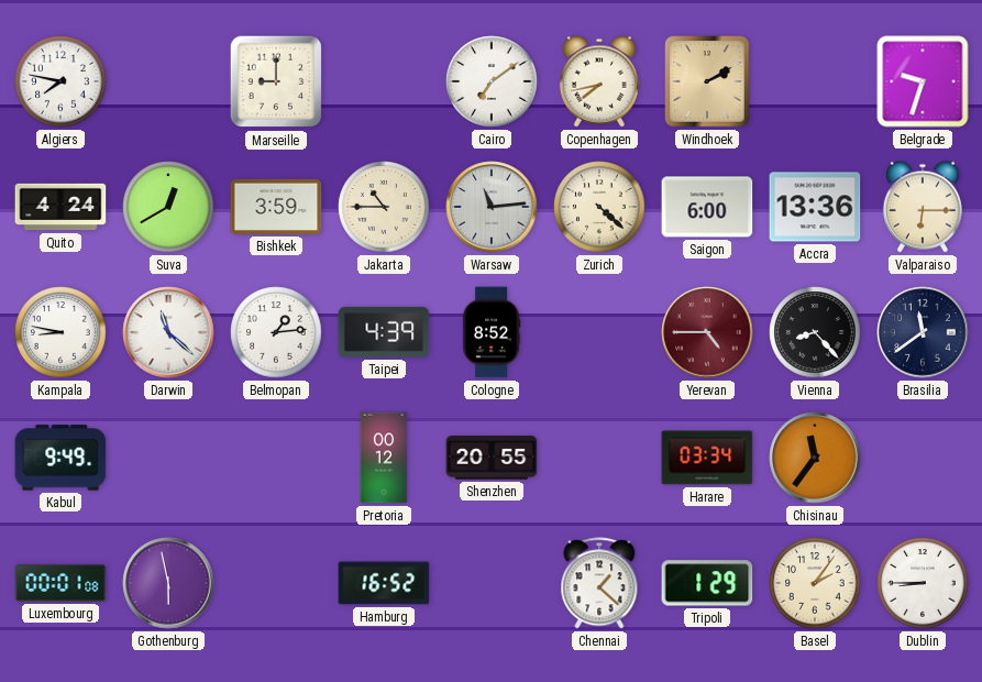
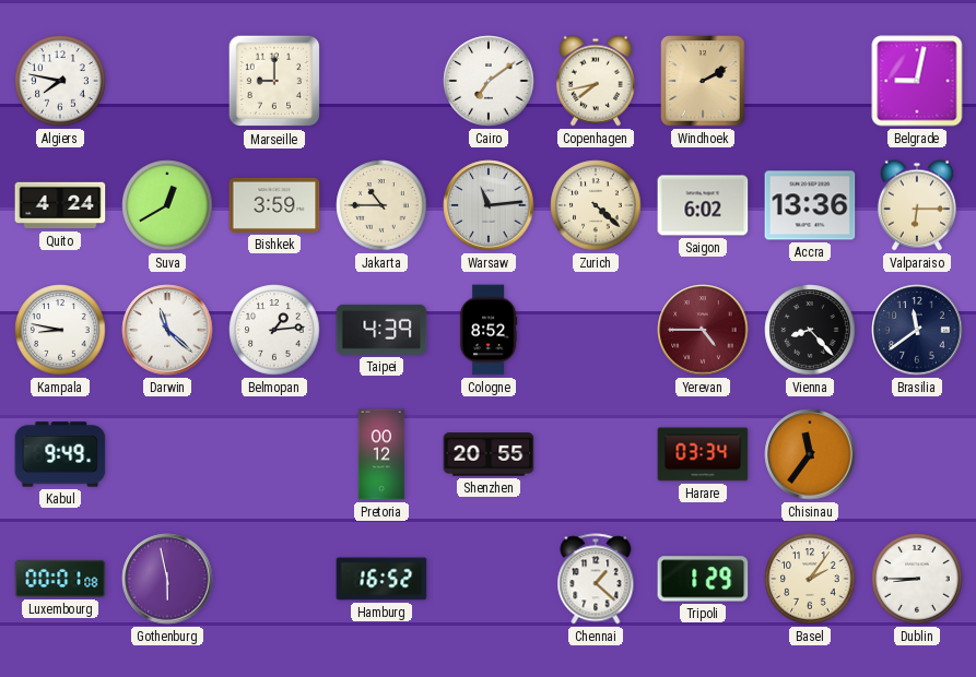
Belgrade: 9:33 -> 9:02
Saigon: 6:00 -> 6:02
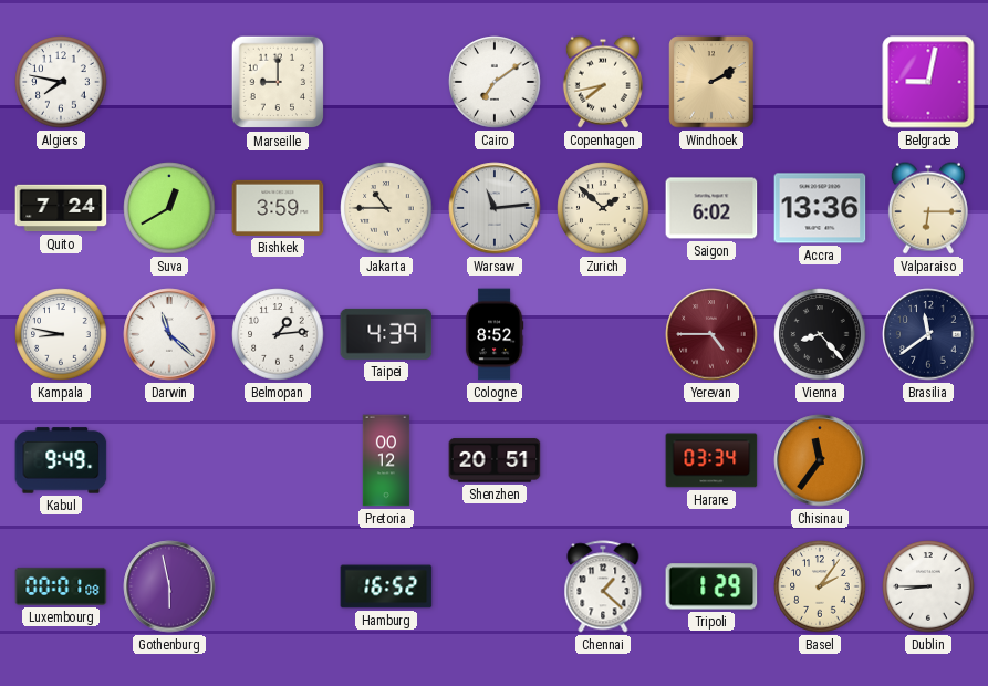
Quito: 4:24 -> 7:24
Zurich: 4:22 -> 1:52
Shenzhen: 20:55 -> 20:51
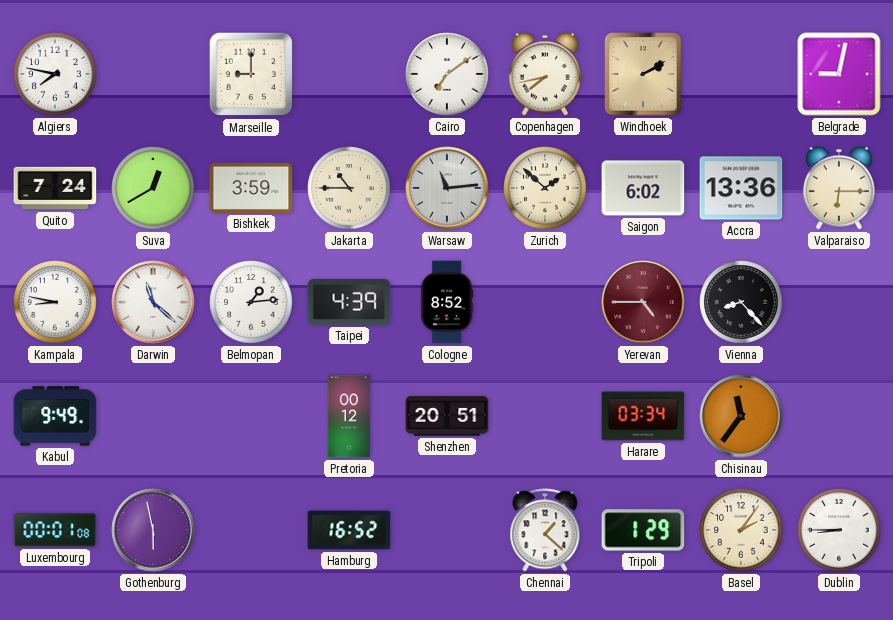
Brasilia: 11:39 -> none
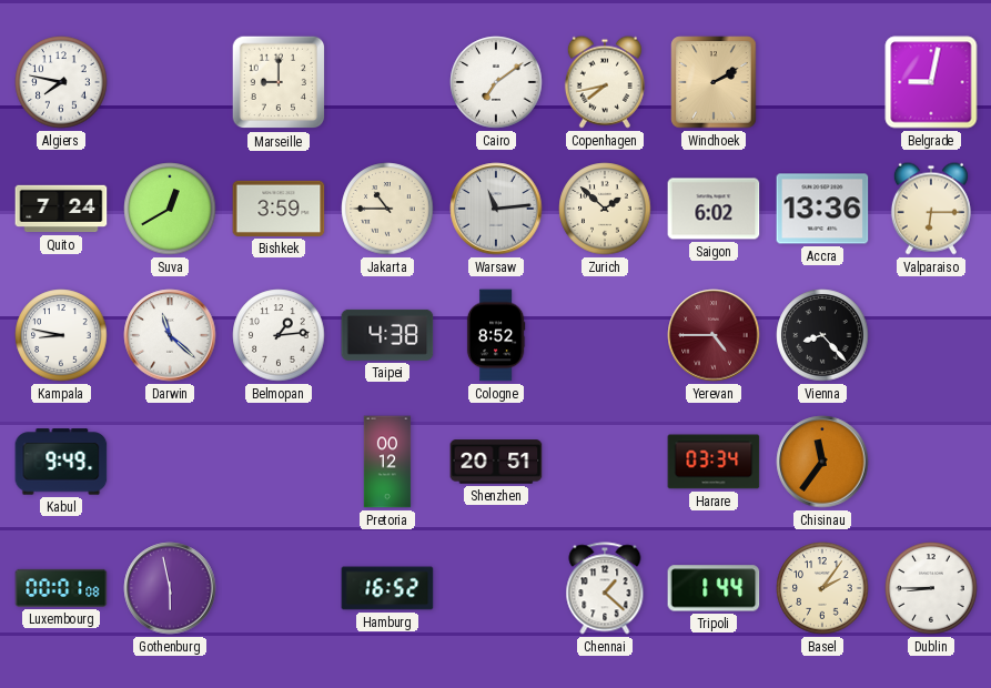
Taipei: 4:39 -> 4:38
Tripoli: 1:29 -> 1:44
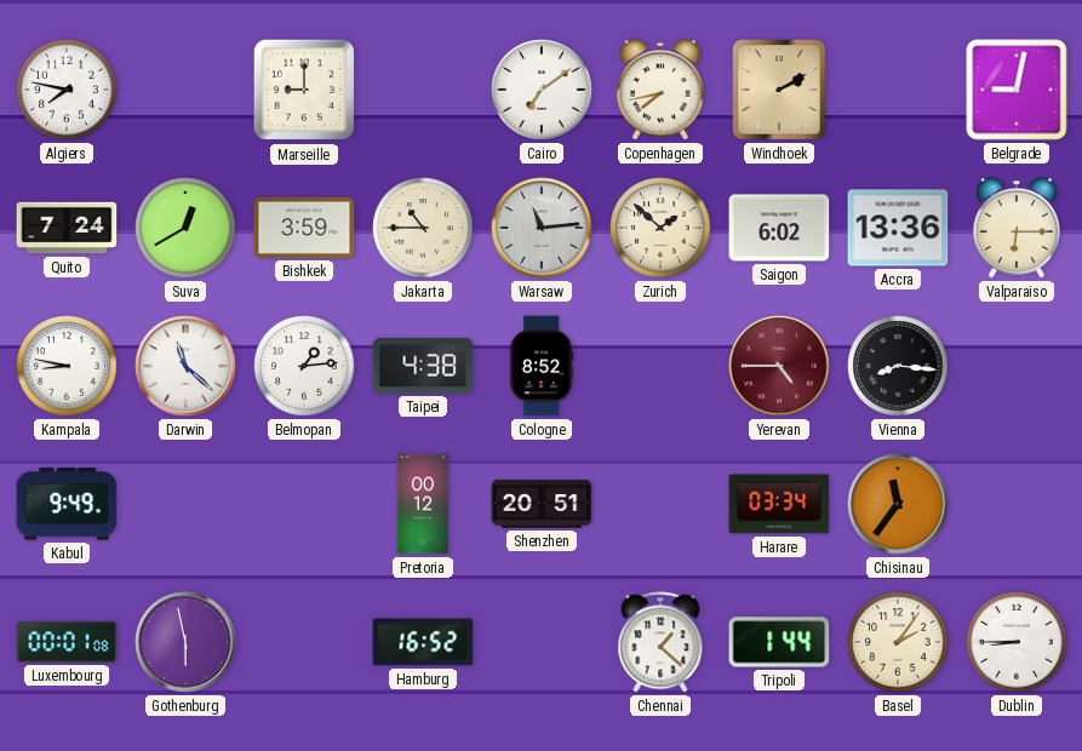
Vienna: 8:23 -> 8:16
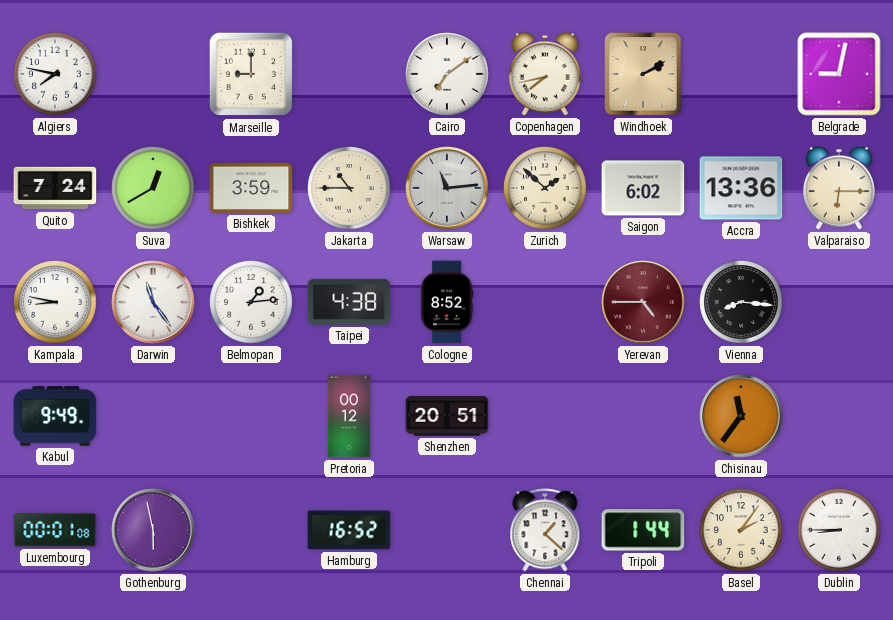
Darwin: 11:22 -> 11:24
Harare: 03:34 -> none
